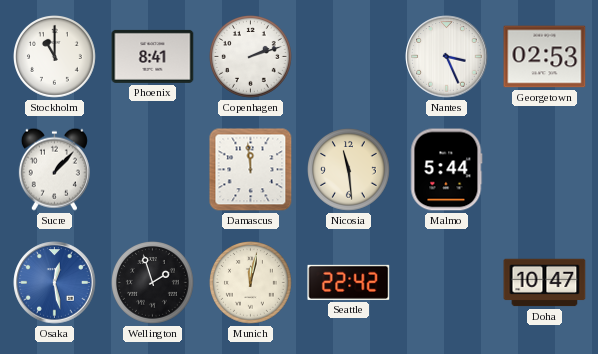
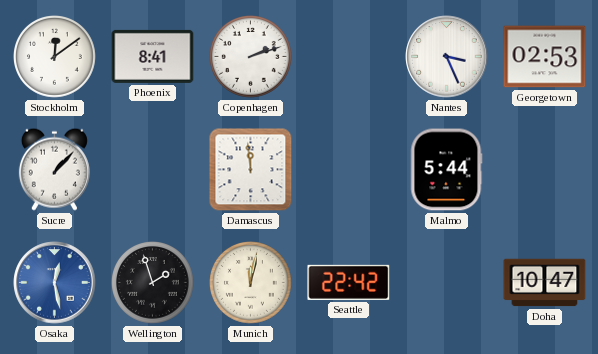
Stockholm: 11:00 -> 12:09
Nicosia: 11:29 -> none
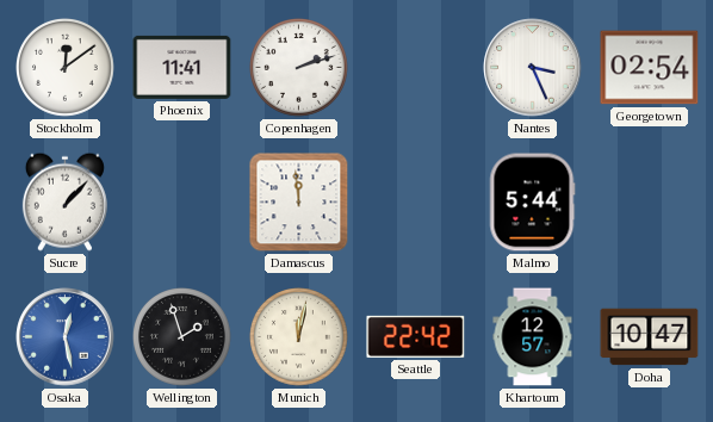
Phoenix: 8:41 -> 11:41
Georgetown: 02:53 -> 02:54
Khartoum: none -> 12:57
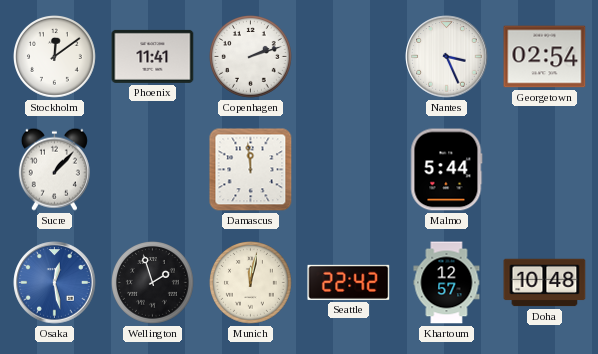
Doha: 10:47 -> 10:48
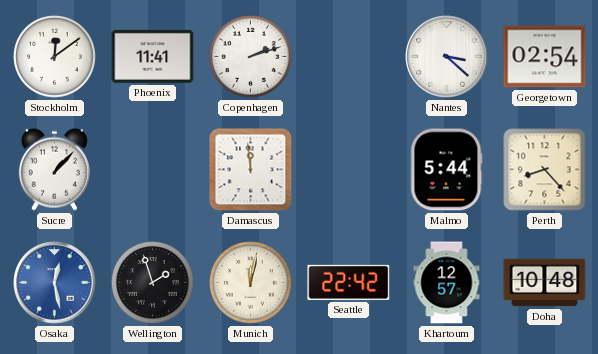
Nantes: 3:26 -> 3:22
Perth: none -> 8:23
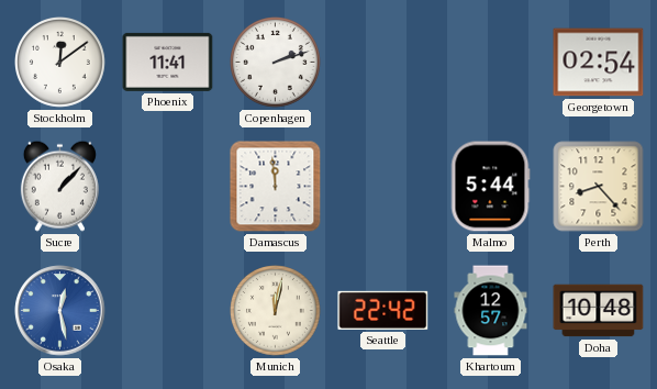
Nantes: 3:22 -> none
Wellington: 1:57 -> none
